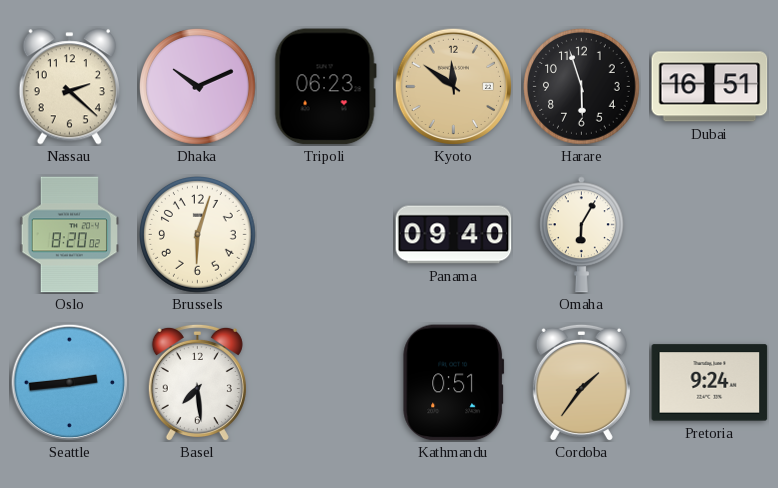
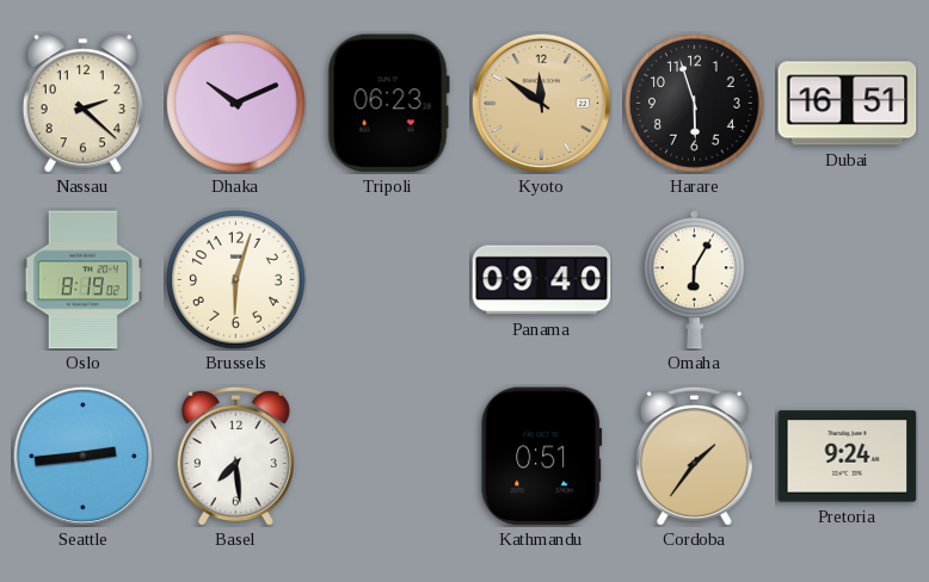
Oslo: 8:20 -> 8:19
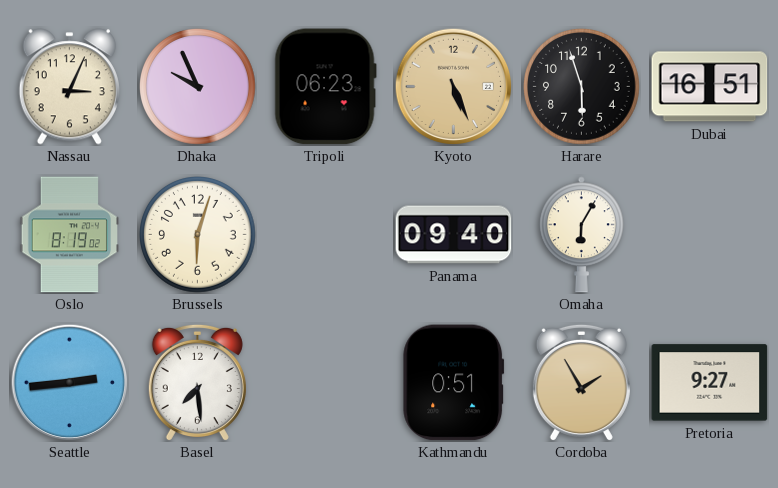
Nassau: 2:22 -> 3:04
Dhaka: 10:11 -> 9:56
Kyoto: 11:51 -> 5:26
Cordoba: 1:36 -> 1:55
Pretoria: 9:24 -> 9:27
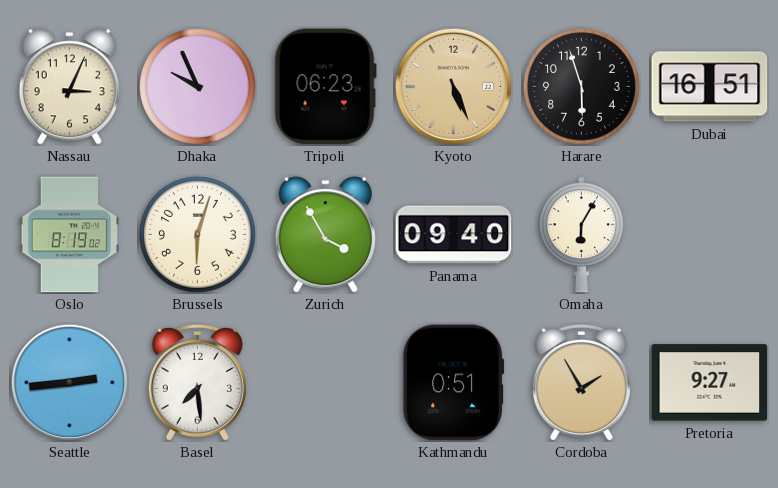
Zurich: none -> 3:55
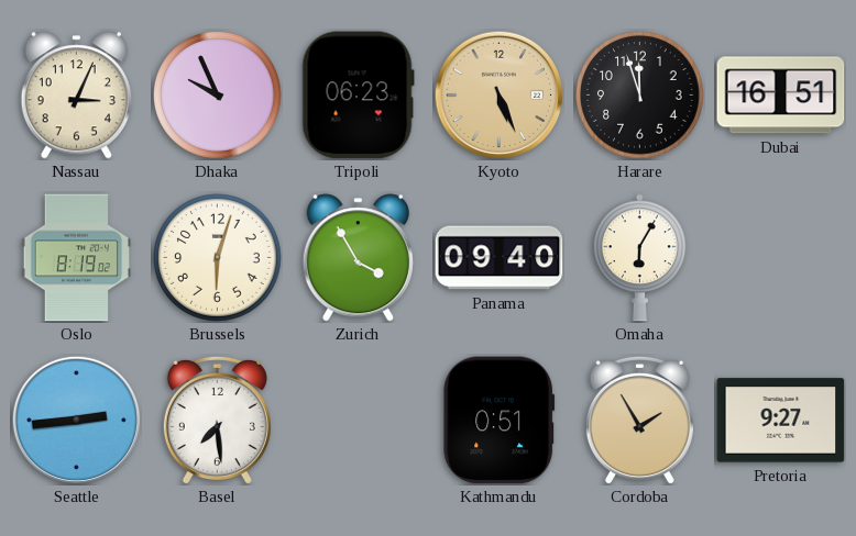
Harare: 5:57 -> 11:57
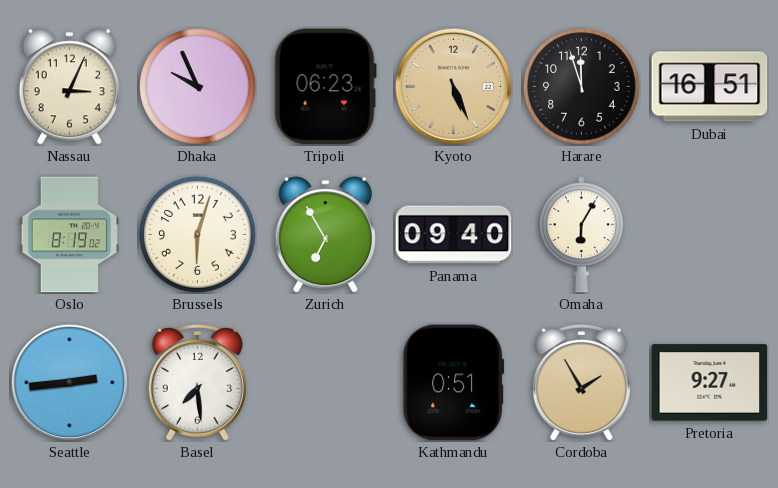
Zurich: 3:55 -> 6:55
